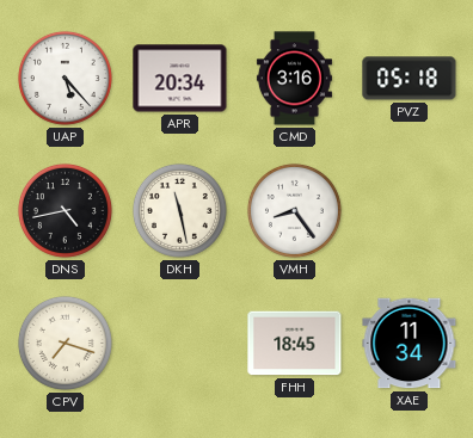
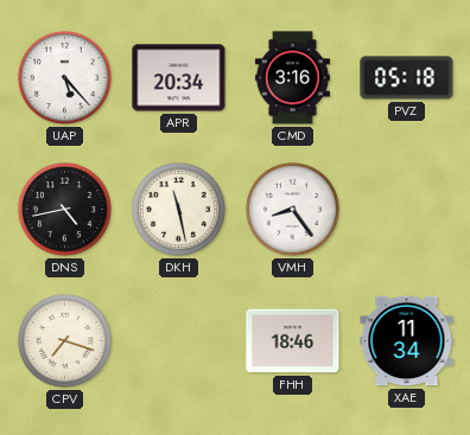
FHH: 18:45 -> 18:46
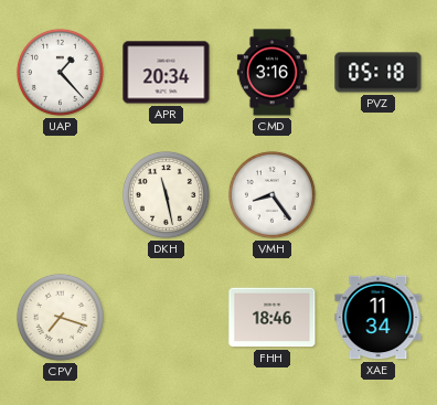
UAP: 5:23 -> 1:23
DNS: 4:43 -> none
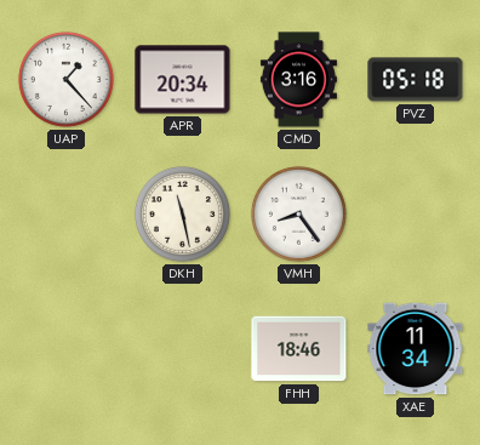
CPV: 7:18 -> none
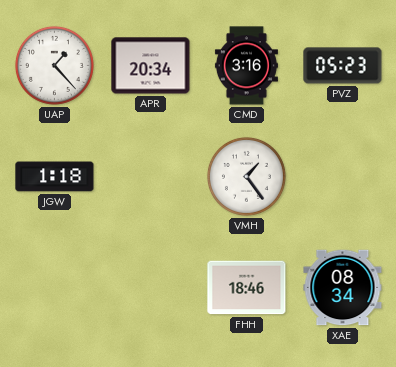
PVZ: 05:18 -> 05:23
JGW: none -> 1:18
DKH: 11:28 -> none
VMH: 8:24 -> 1:24
XAE: 11:34 -> 08:34
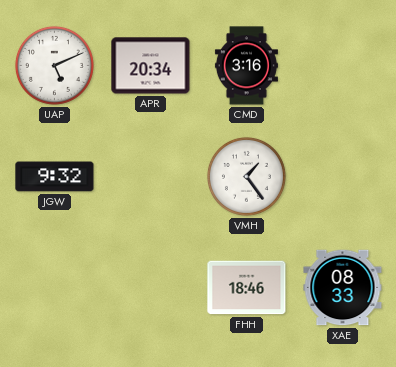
UAP: 1:23 -> 5:11
PVZ: 05:23 -> none
JGW: 1:18 -> 9:32
XAE: 08:34 -> 08:33
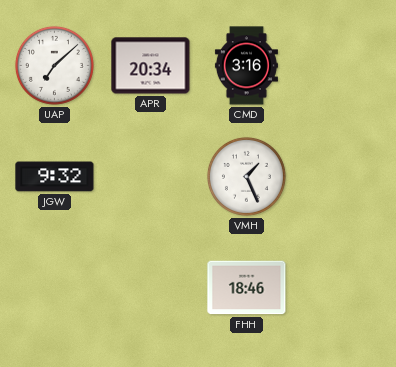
UAP: 5:11 -> 7:08
VMH: 1:24 -> 1:26
XAE: 08:33 -> none
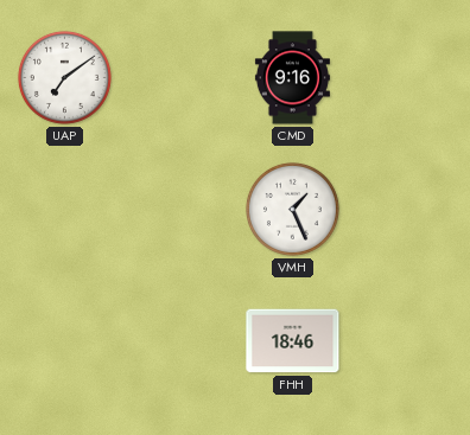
UAP: 7:08 -> 7:09
APR: 20:34 -> none
CMD: 3:16 -> 9:16
JGW: 9:32 -> none
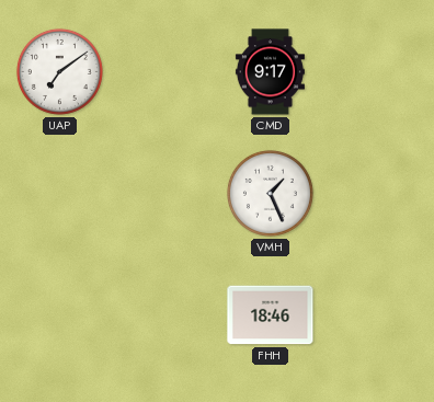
CMD: 9:16 -> 9:17
